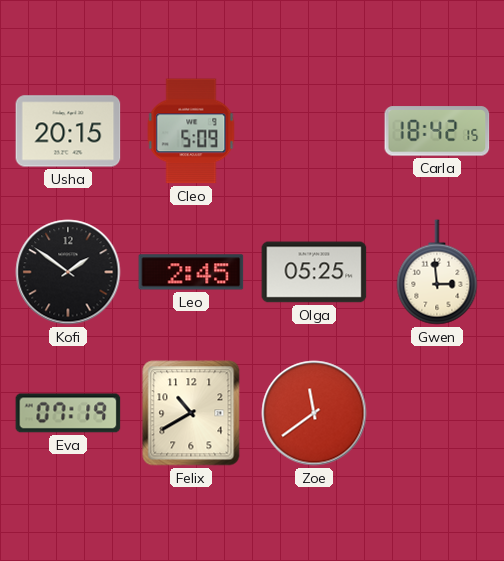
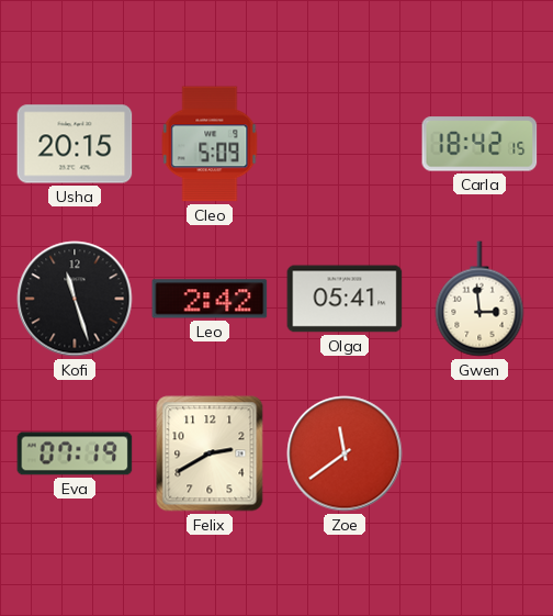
Kofi: 1:51 -> 11:27
Leo: 2:45 -> 2:42
Olga: 05:25 -> 05:41
Felix: 10:40 -> 2:40
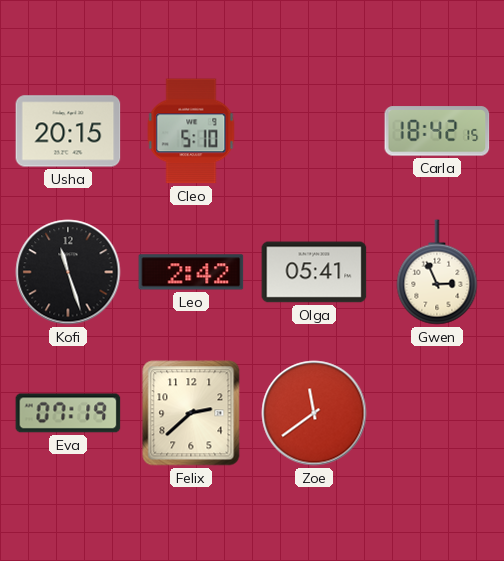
Cleo: 5:09 -> 5:10
Gwen: 2:59 -> 2:56
Felix: 2:40 -> 2:38
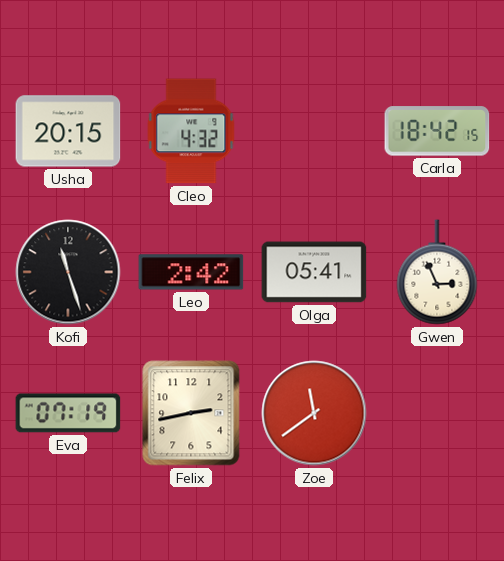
Cleo: 5:10 -> 4:32
Felix: 2:38 -> 2:43
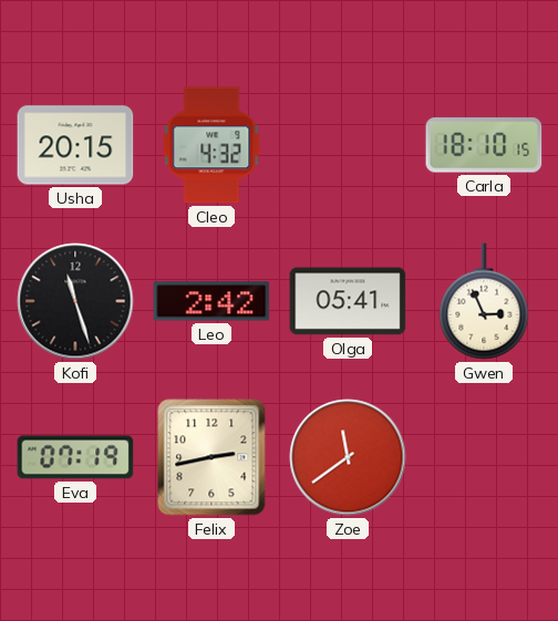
Carla: 18:42 -> 18:10
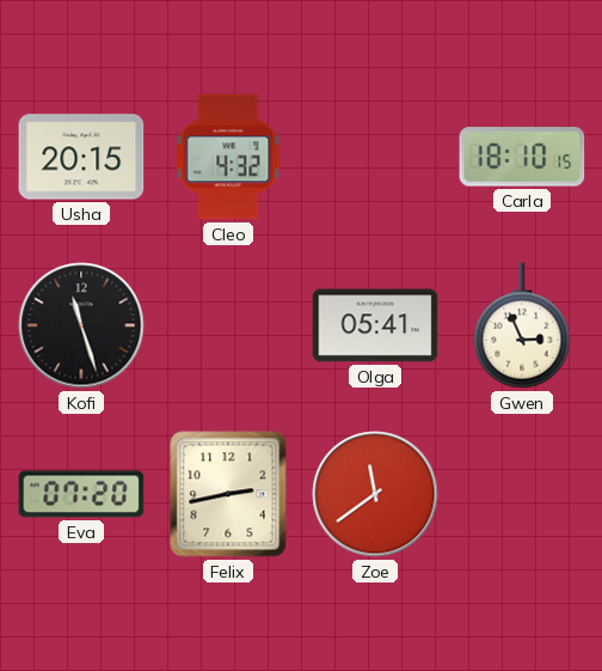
Leo: 2:42 -> none
Eva: 07:19 -> 07:20
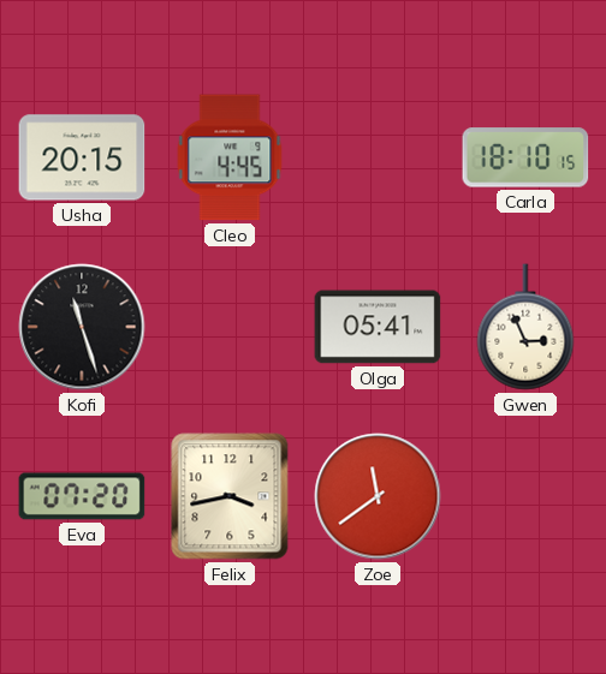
Cleo: 4:32 -> 4:45
Felix: 2:43 -> 3:43
